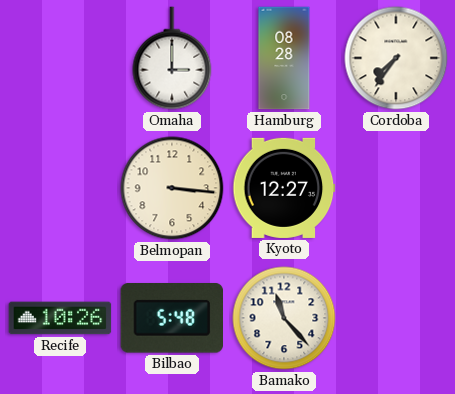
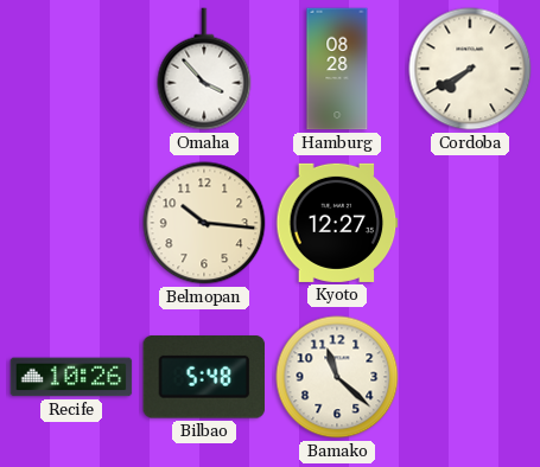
Omaha: 3:00 -> 3:53
Cordoba: 7:36 -> 7:40
Belmopan: 3:16 -> 10:16
Bamako: 11:23 -> 11:22
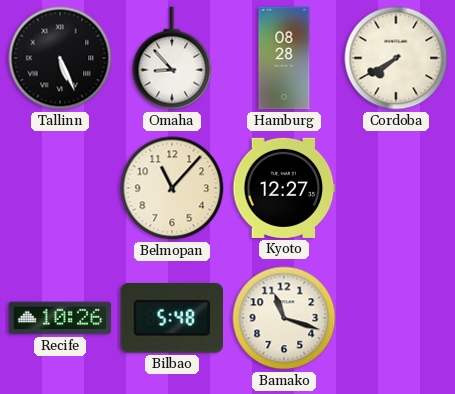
Tallinn: none -> 5:26
Omaha: 3:53 -> 8:53
Belmopan: 10:16 -> 11:07
Bamako: 11:22 -> 11:18
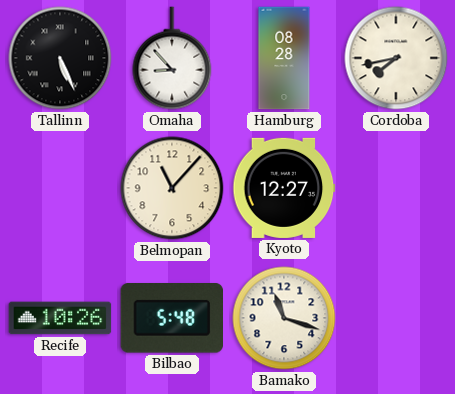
Cordoba: 7:40 -> 7:43
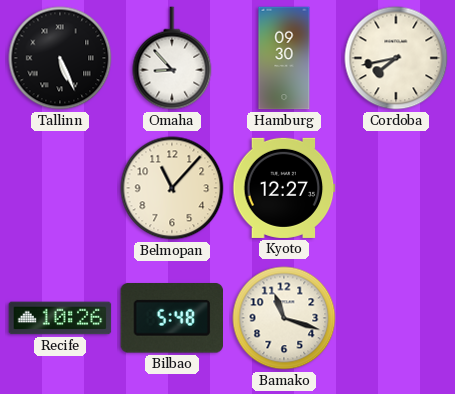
Hamburg: 08:28 -> 09:30
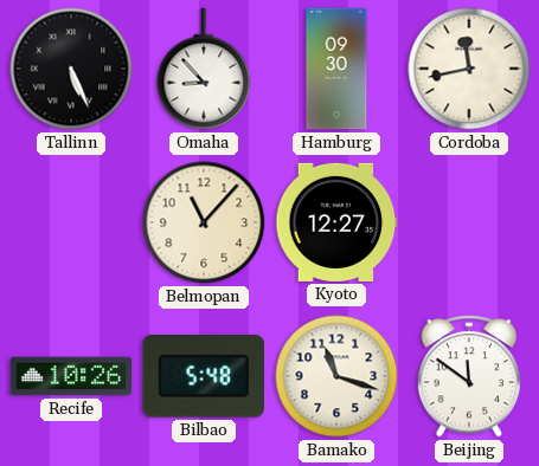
Cordoba: 7:43 -> 11:43
Beijing: none -> 11:51
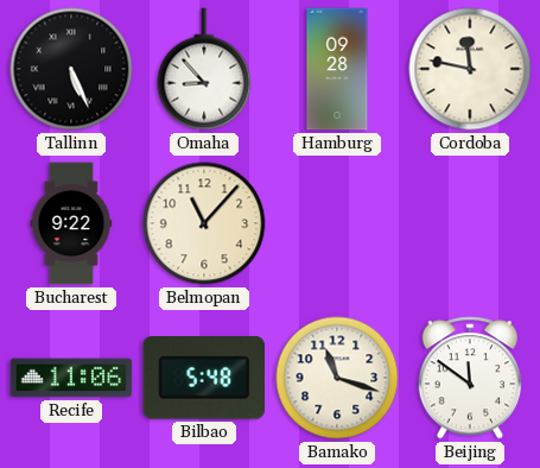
Hamburg: 09:30 -> 09:28
Cordoba: 11:43 -> 11:47
Bucharest: none -> 9:22
Kyoto: 12:27 -> none
Recife: 10:26 -> 11:06
